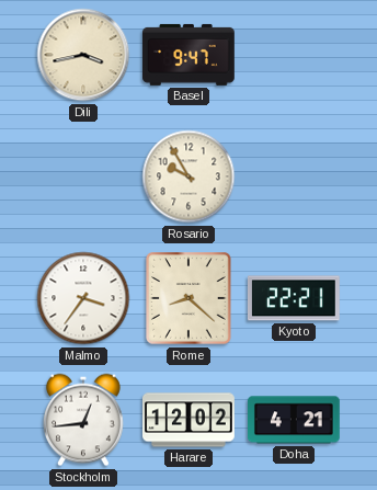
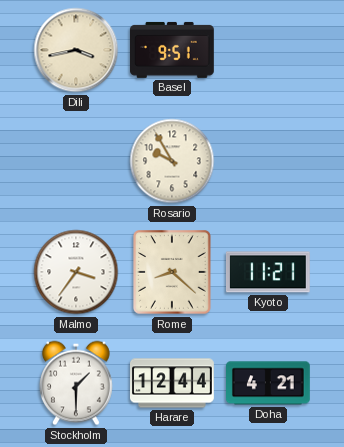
Basel: 9:47 -> 9:51
Kyoto: 22:21 -> 11:21
Stockholm: 12:44 -> 1:30
Harare: 12:02 -> 12:44
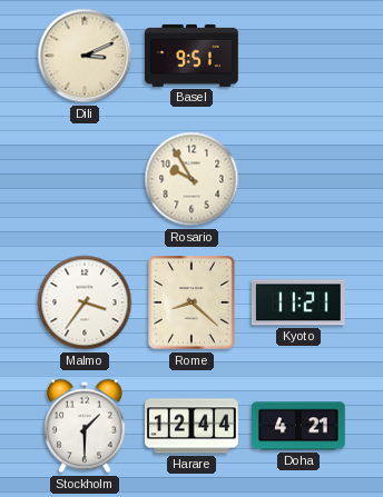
Dili: 3:43 -> 3:11
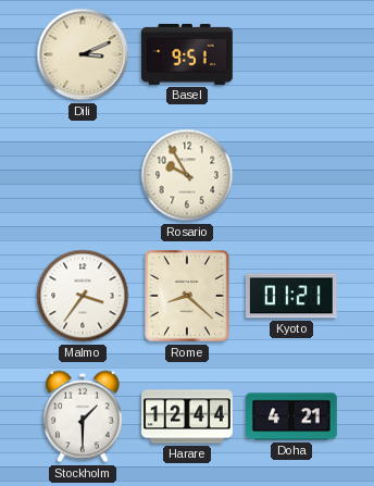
Kyoto: 11:21 -> 01:21
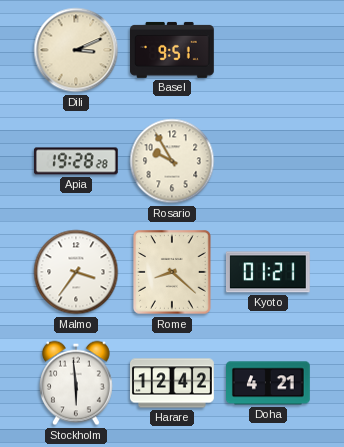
Apia: none -> 19:28
Stockholm: 1:30 -> 5:59
Harare: 12:44 -> 12:42
